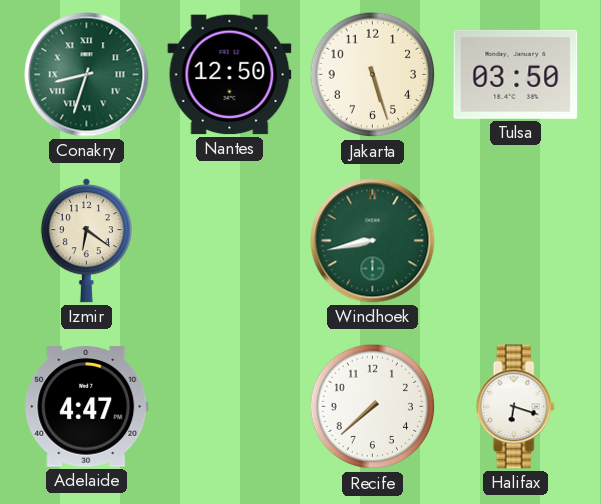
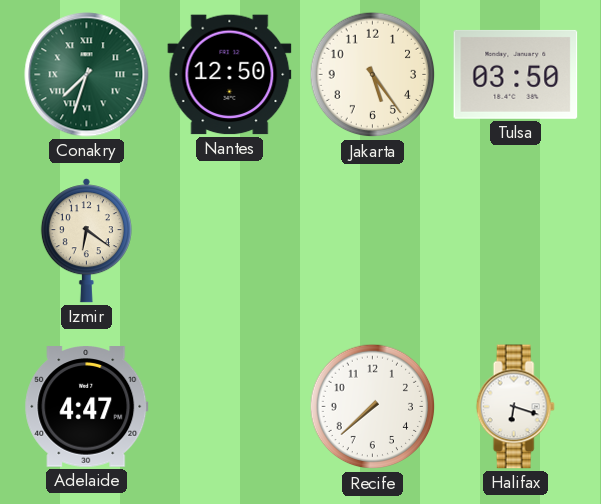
Conakry: 8:33 -> 7:33
Jakarta: 5:27 -> 5:24
Windhoek: 8:43 -> none
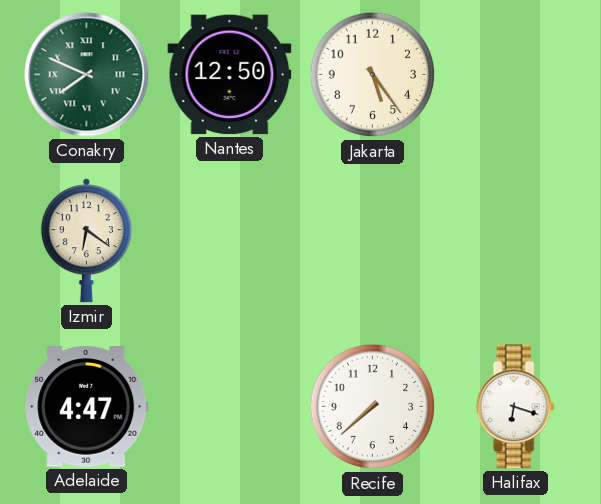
Conakry: 7:33 -> 7:49
Tulsa: 03:50 -> none
